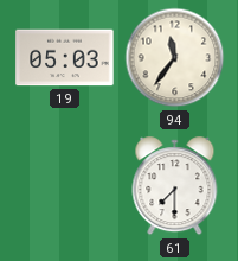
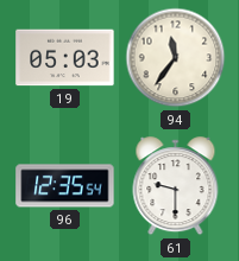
96: none -> 12:35
61: 7:30 -> 9:30
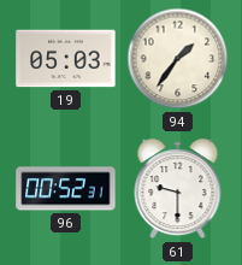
94: 11:36 -> 1:36
96: 12:35 -> 00:52
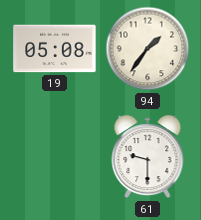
19: 05:03 -> 05:08
96: 00:52 -> none
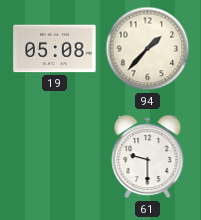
94: 1:36 -> 1:37
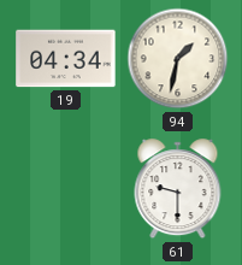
19: 05:08 -> 04:34
94: 1:37 -> 1:32
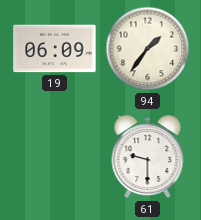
19: 04:34 -> 06:09
94: 1:32 -> 1:36
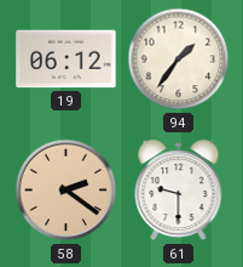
19: 06:09 -> 06:12
58: none -> 2:21
